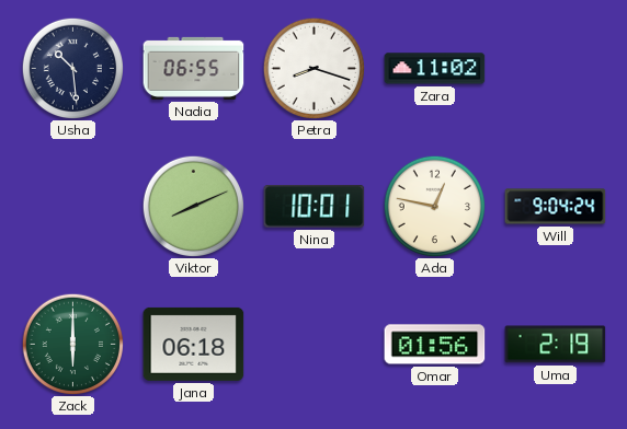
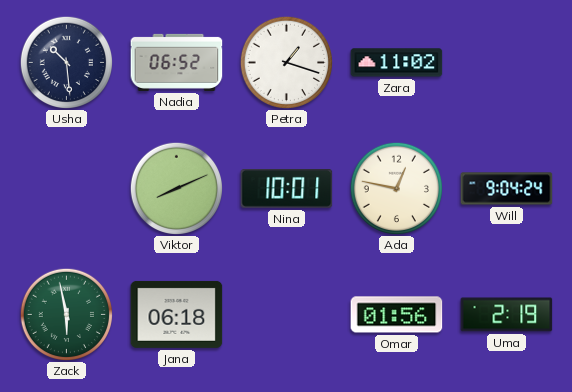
Nadia: 06:55 -> 06:52
Petra: 8:18 -> 1:18
Zack: 6:00 -> 5:58
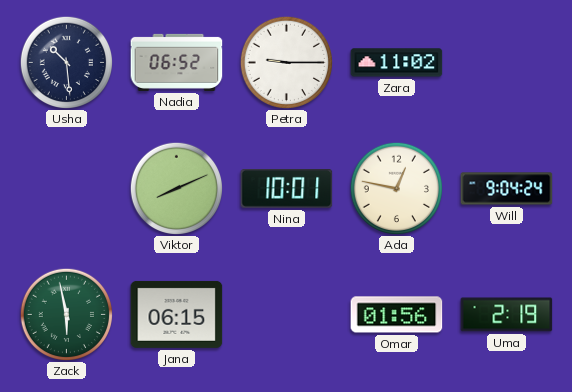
Petra: 1:18 -> 9:15
Jana: 06:18 -> 06:15
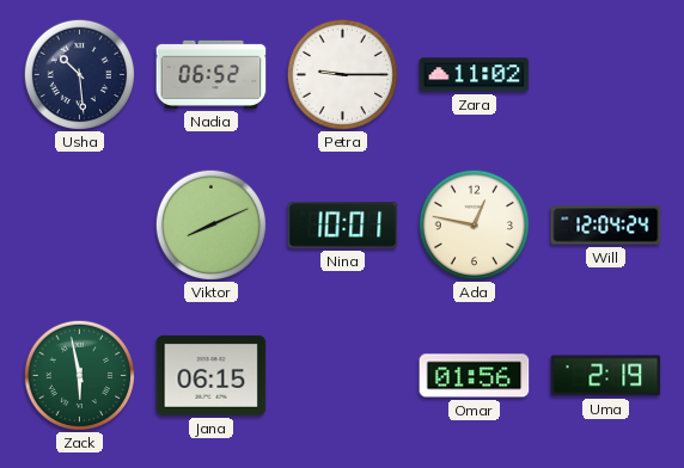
Will: 9:04 -> 12:04
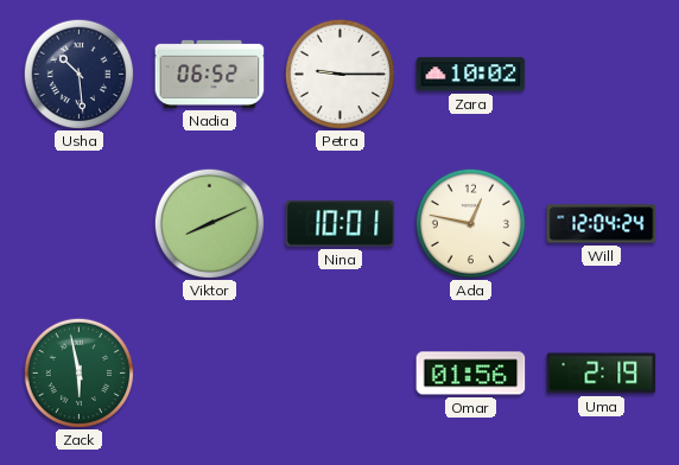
Zara: 11:02 -> 10:02
Jana: 06:15 -> none
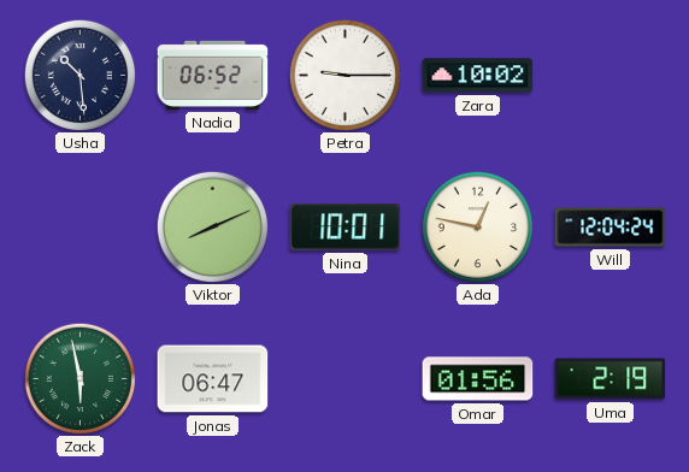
Jonas: none -> 06:47
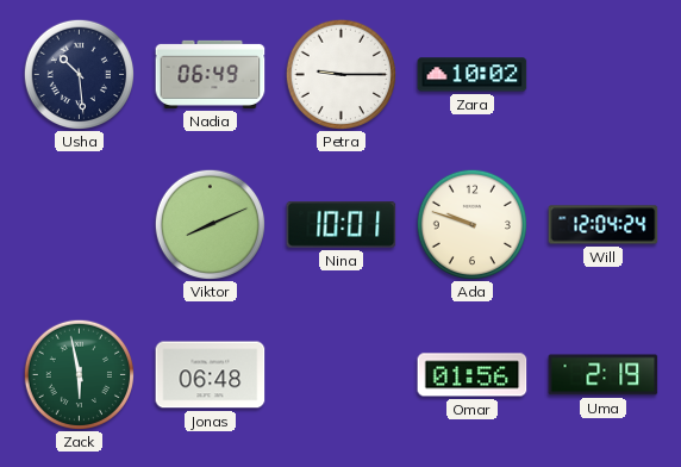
Nadia: 06:52 -> 06:49
Ada: 12:47 -> 9:48
Jonas: 06:47 -> 06:48
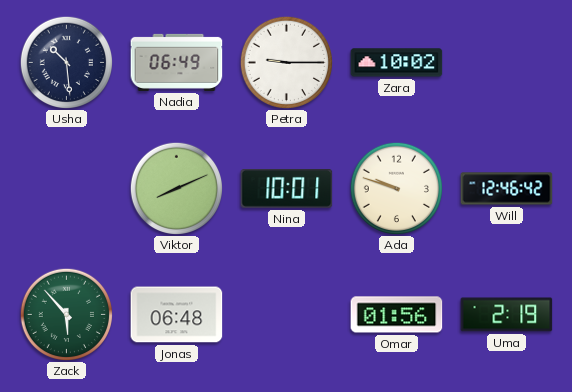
Will: 12:04 -> 12:46
Zack: 5:58 -> 5:53
